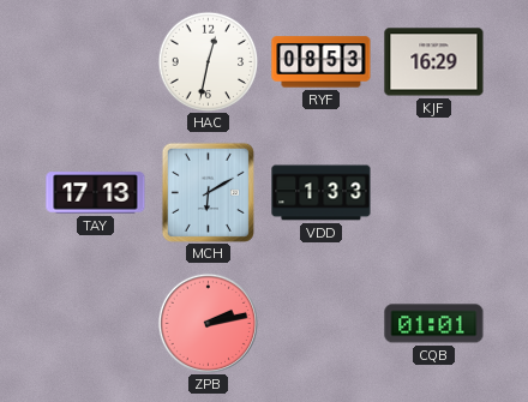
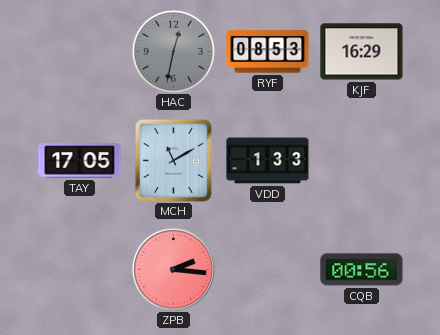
HAC dial: white -> grey
TAY: 17:13 -> 17:05
MCH: 6:10 -> 11:10
ZPB: 2:13 -> 2:16
CQB: 01:01 -> 00:56
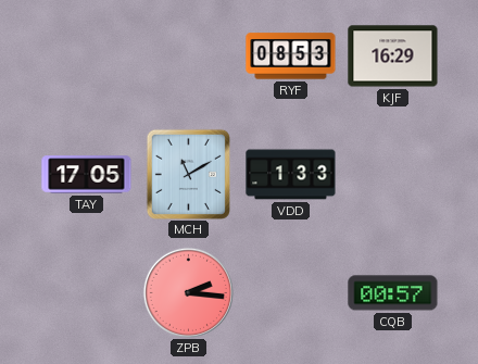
HAC: 12:32 -> none
CQB: 00:56 -> 00:57
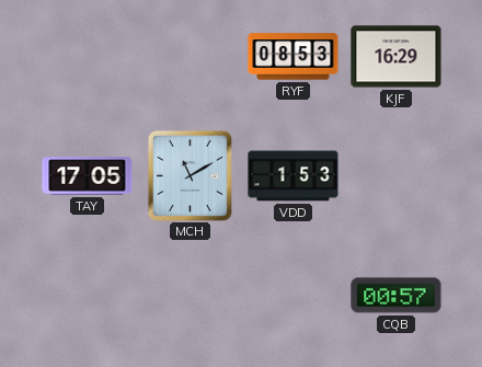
VDD: 1:33 -> 1:53
ZPB: 2:16 -> none
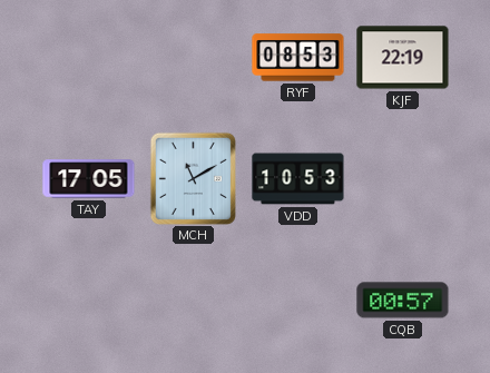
KJF: 16:29 -> 22:19
VDD: 1:53 -> 10:53
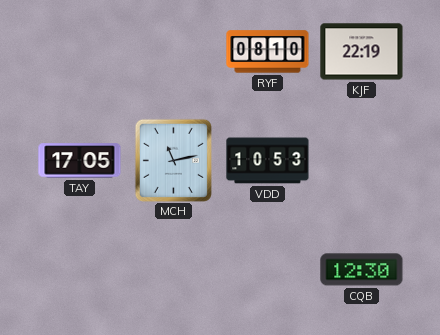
RYF: 08:53 -> 08:10
MCH: 11:10 -> 11:13
CQB: 00:57 -> 12:30
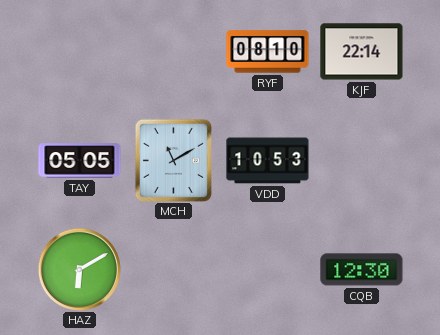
KJF: 22:19 -> 22:14
TAY: 17:05 -> 05:05
MCH: 11:13 -> 11:10
HAZ: none -> 6:10
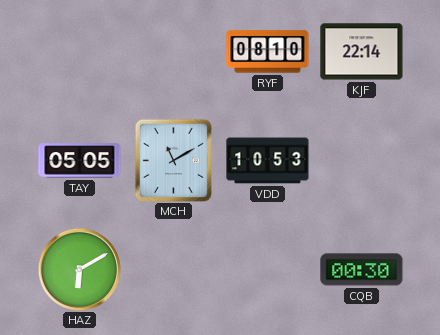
CQB: 12:30 -> 00:30
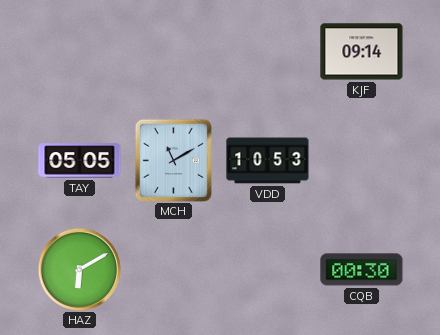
RYF: 08:10 -> none
KJF: 22:14 -> 09:14
